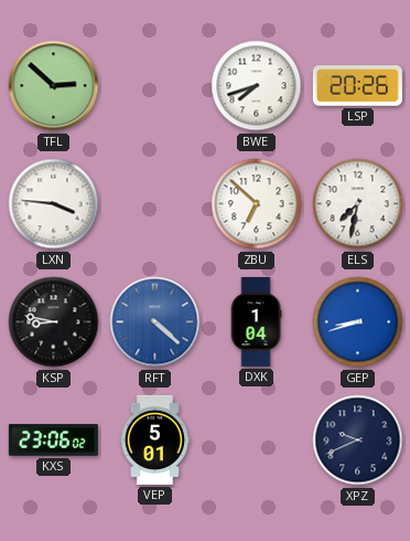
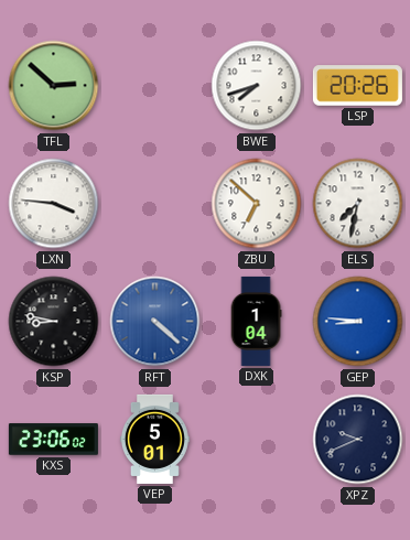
GEP: 8:42 -> 8:46
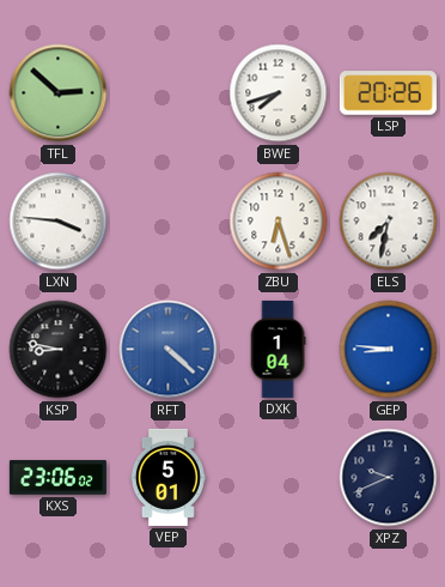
ZBU: 6:52 -> 6:27
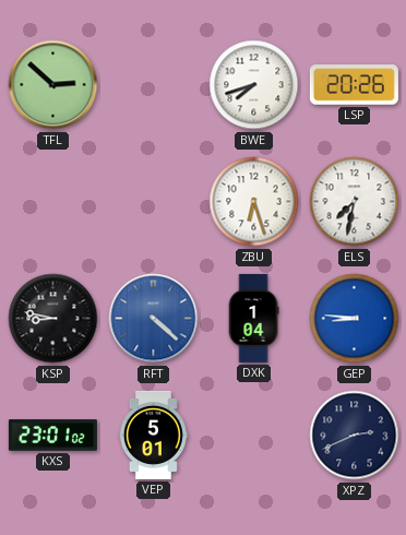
LXN: 3:46 -> none
KXS: 23:06 -> 23:01
XPZ: 9:41 -> 2:41
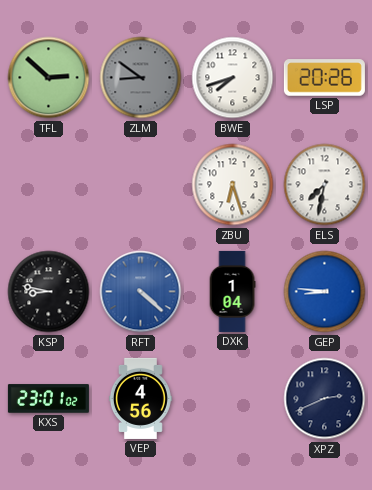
ZLM: none -> 8:51
VEP: 5:01 -> 4:56
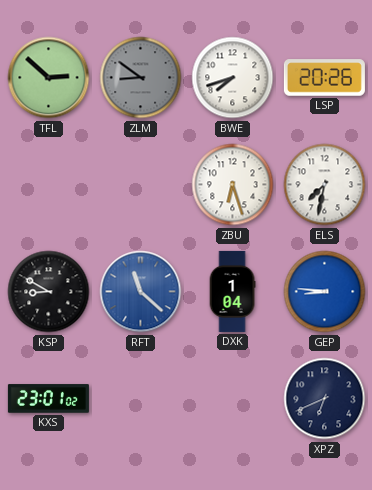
KSP: 8:47 -> 8:50
RFT: 4:22 -> 11:22
VEP: 4:56 -> none
XPZ: 2:41 -> 6:41
